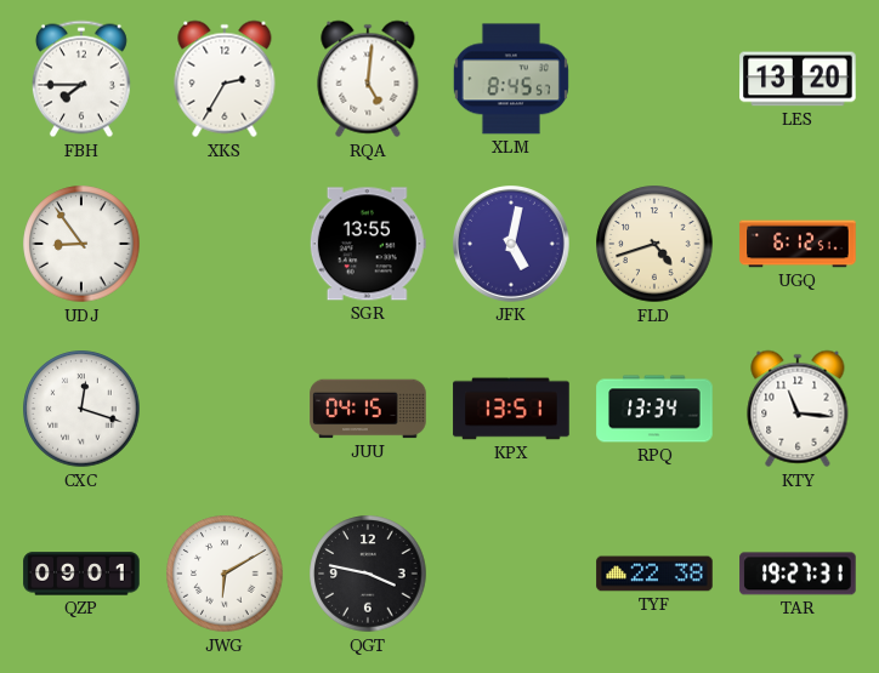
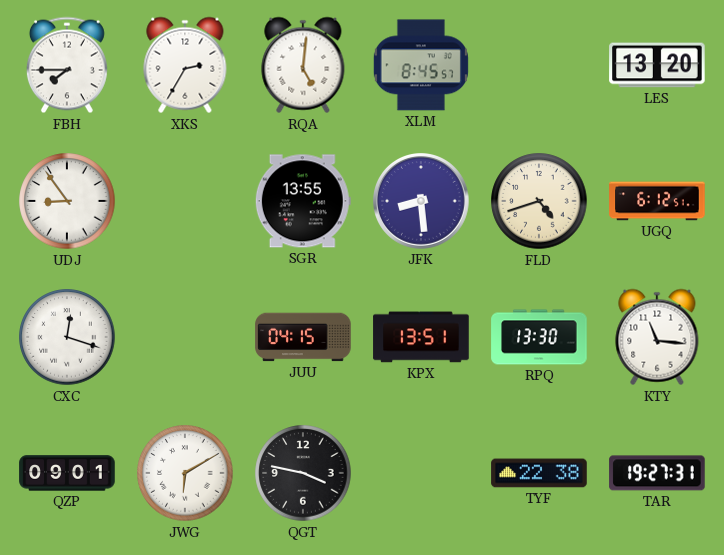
JFK: 5:02 -> 8:29
RPQ: 13:34 -> 13:30
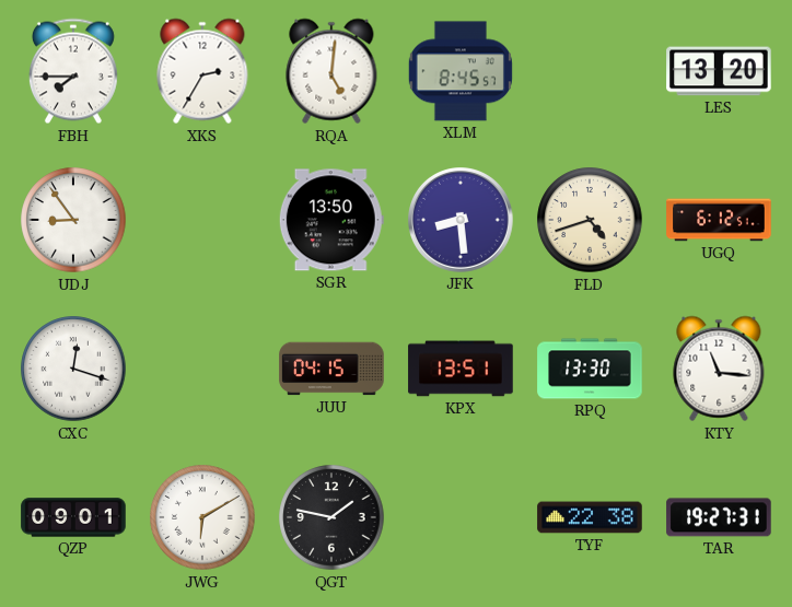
SGR: 13:55 -> 13:50
QGT: 3:47 -> 1:47
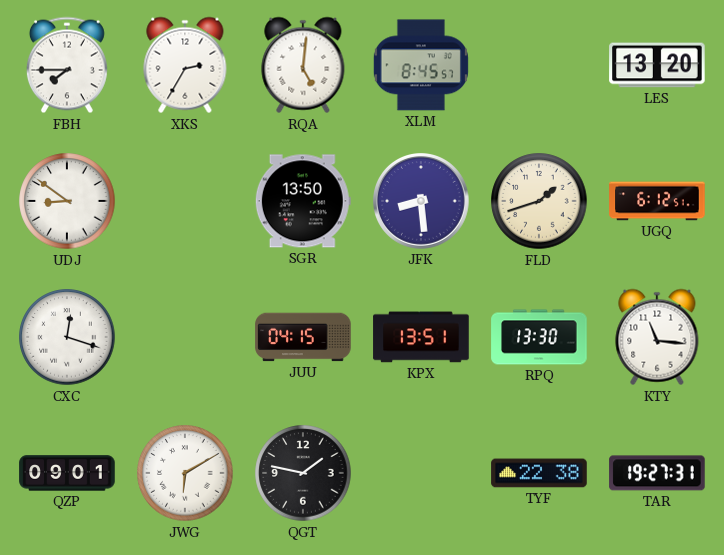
UDJ: 8:54 -> 8:51
FLD: 4:42 -> 1:42
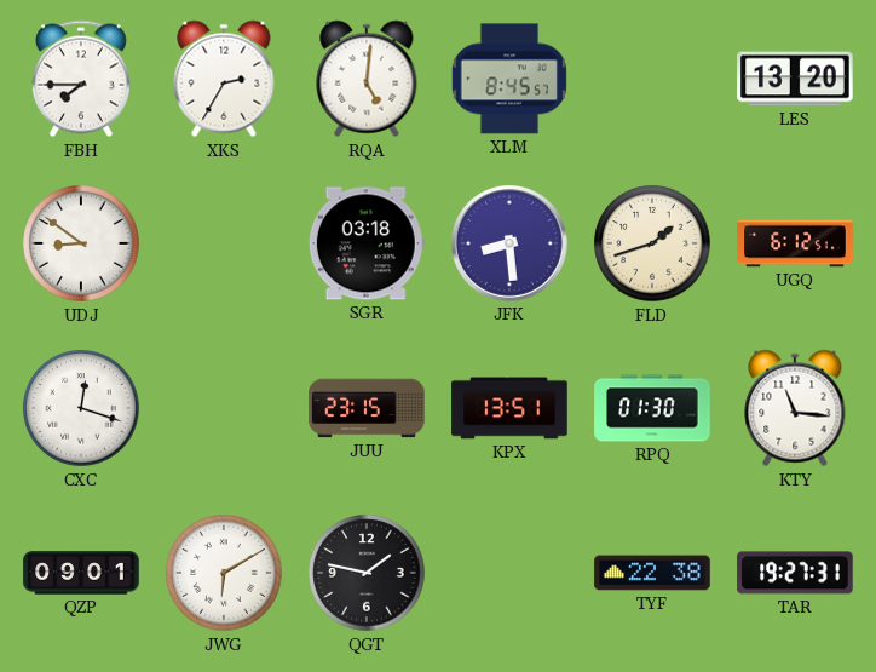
SGR: 13:50 -> 03:18
JUU: 04:15 -> 23:15
RPQ: 13:30 -> 01:30
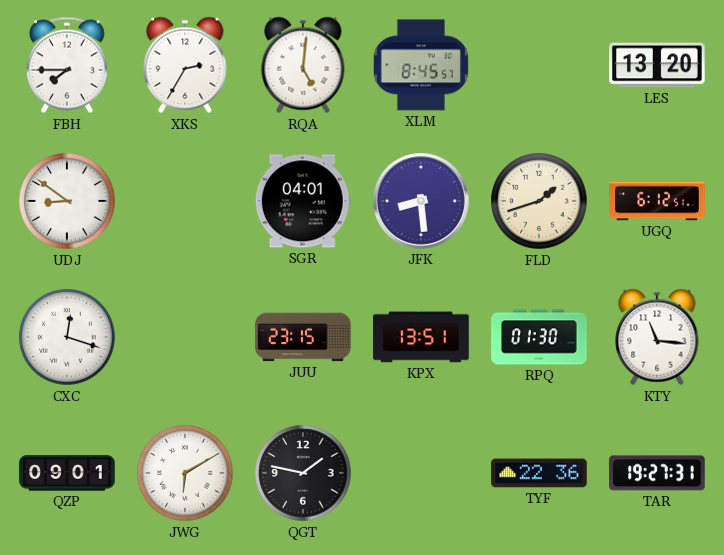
SGR: 03:18 -> 04:01
TYF: 22:38 -> 22:36
